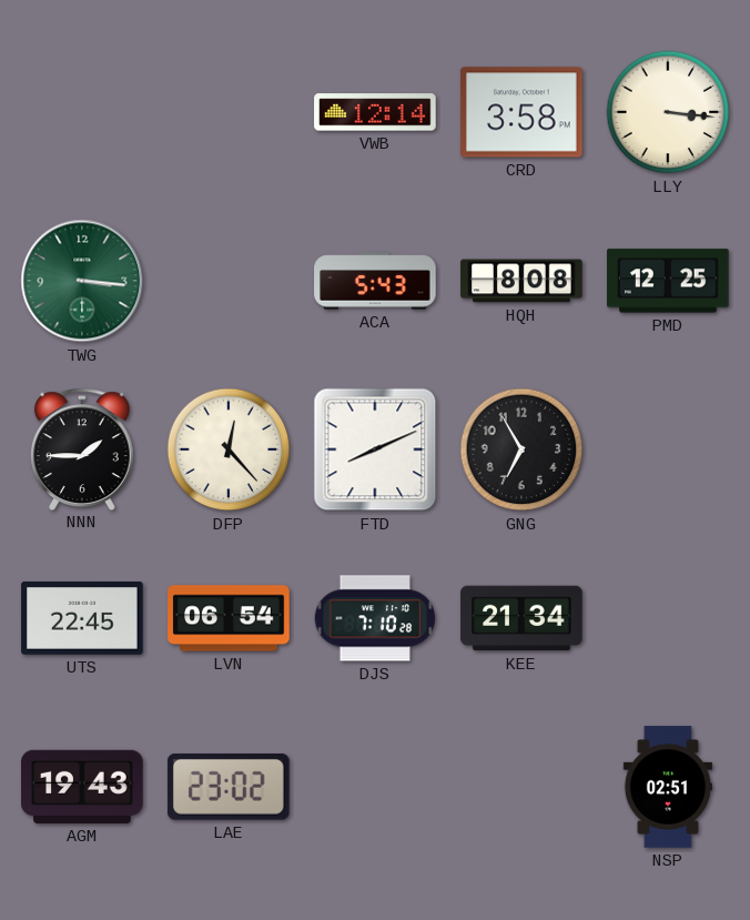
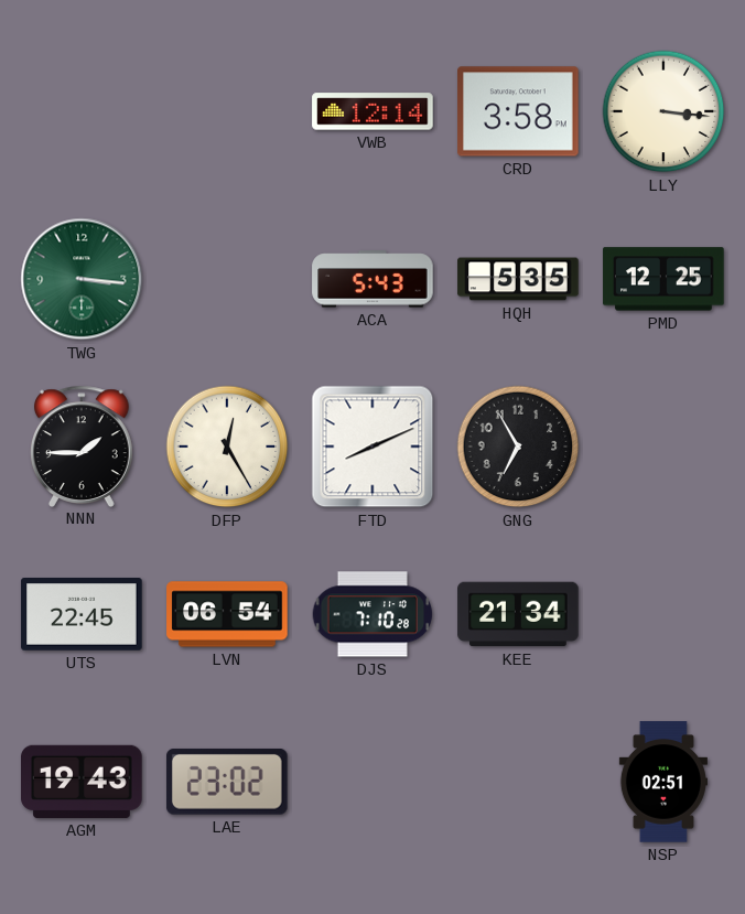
HQH: 8:08 -> 5:35
DFP: 12:23 -> 12:25
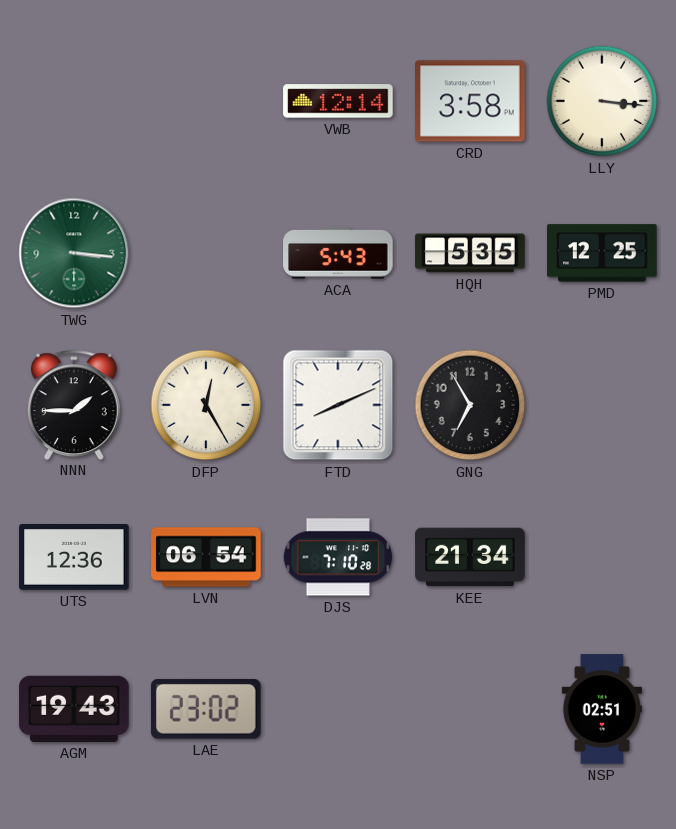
UTS: 22:45 -> 12:36
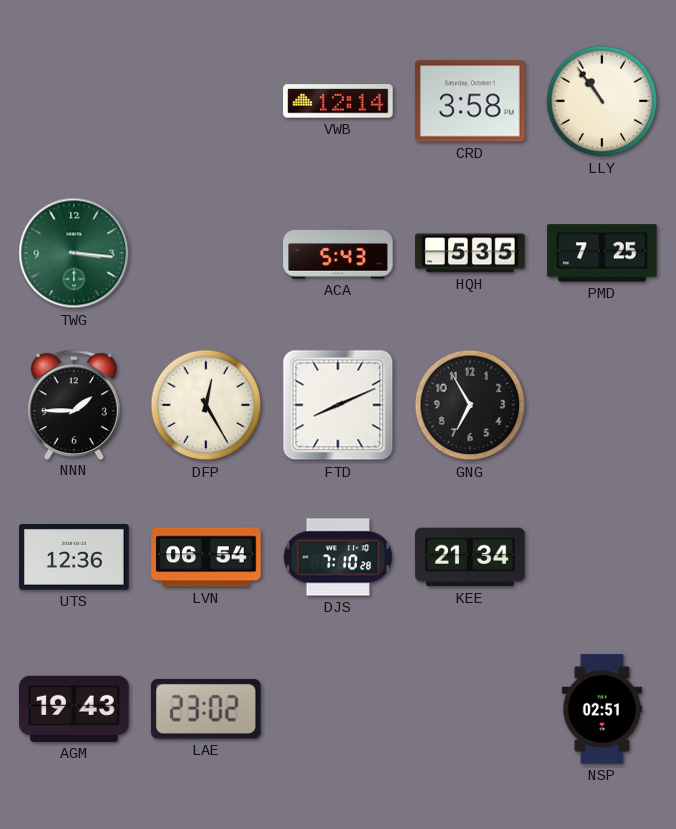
LLY: 3:16 -> 10:54
PMD: 12:25 -> 7:25
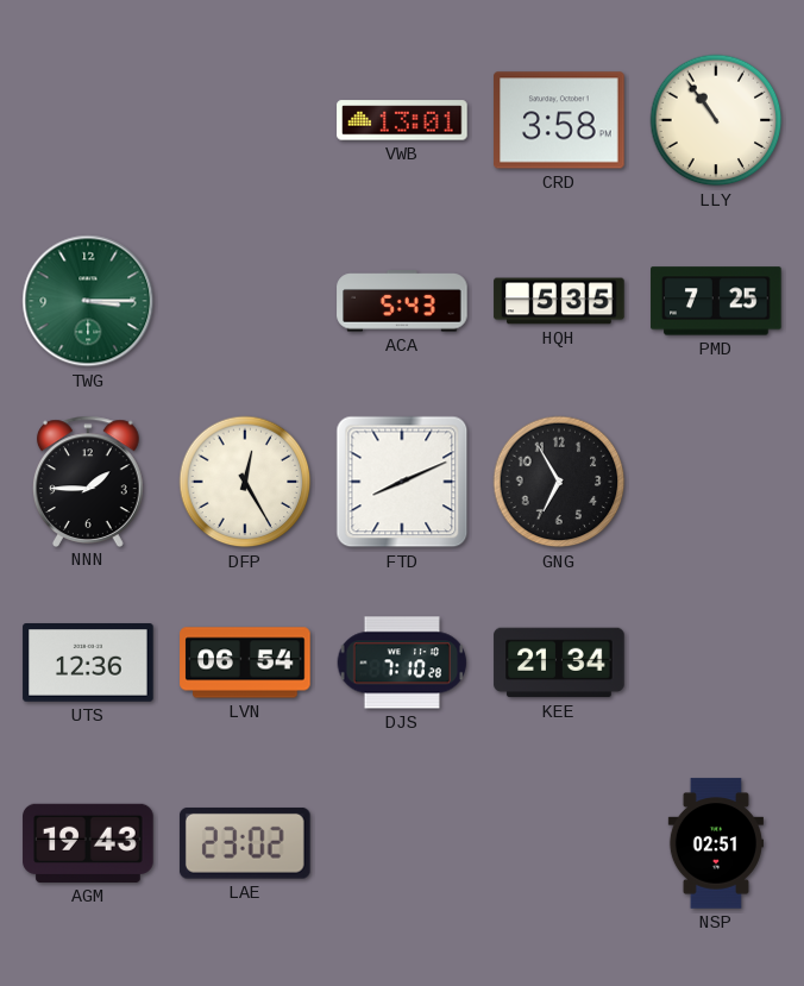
VWB: 12:14 -> 13:01
TWG: 3:16 -> 3:15
